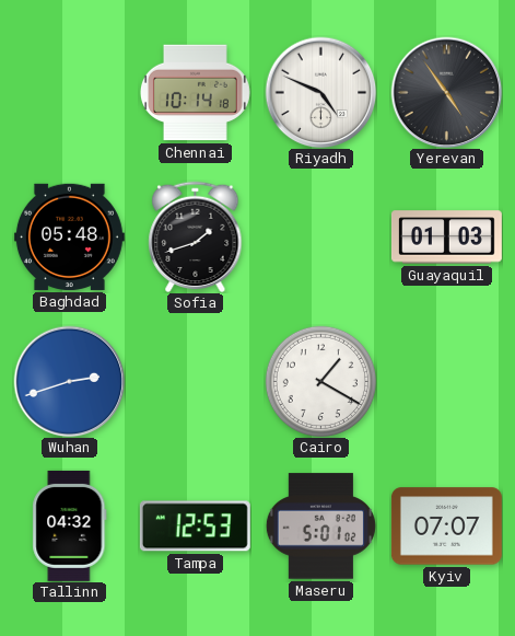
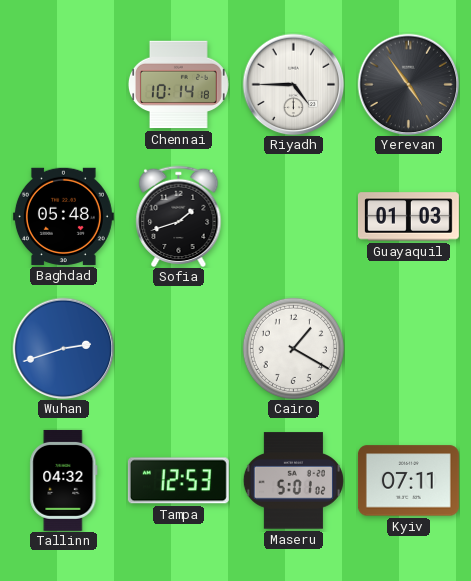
Riyadh: 4:49 -> 4:45
Kyiv: 07:07 -> 07:11
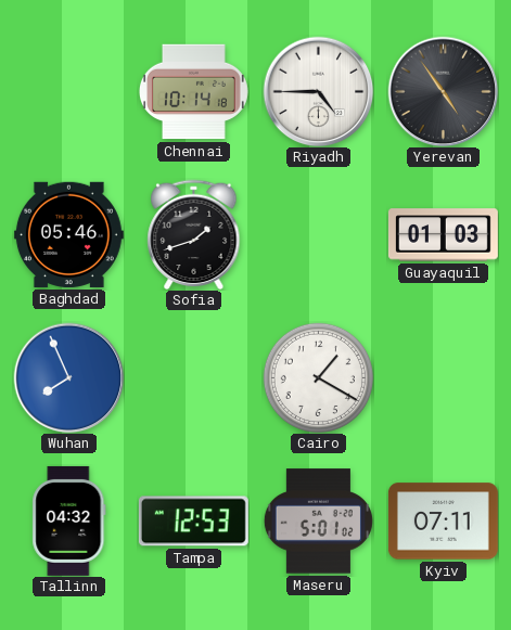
Baghdad: 05:48 -> 05:46
Wuhan: 2:42 -> 7:56
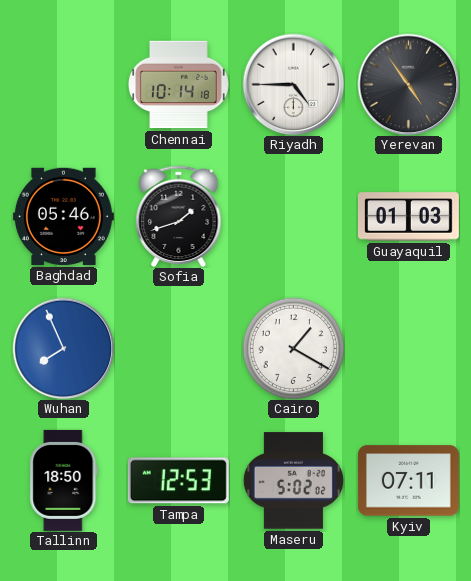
Tallinn: 04:32 -> 18:50
Maseru: 5:01 -> 5:02
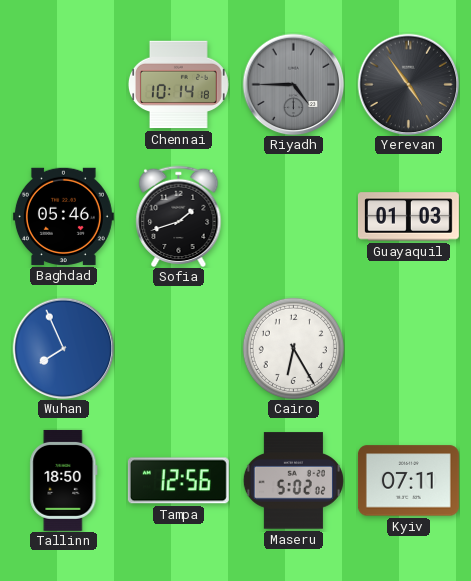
Riyadh dial: white -> grey
Cairo: 1:20 -> 6:25
Tampa: 12:53 -> 12:56
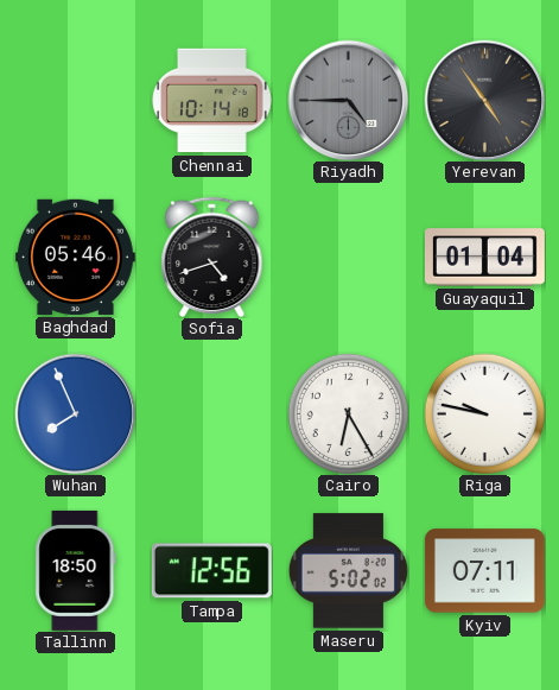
Sofia: 1:42 -> 4:42
Guayaquil: 01:03 -> 01:04
Riga: none -> 9:47
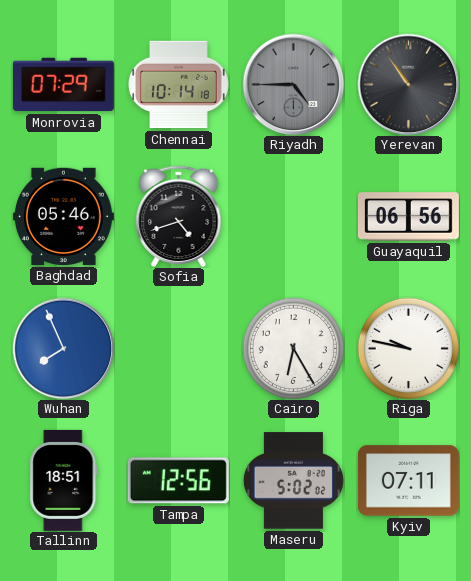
Monrovia: none -> 07:29
Yerevan: 4:54 -> 10:54
Guayaquil: 01:04 -> 06:56
Tallinn: 18:50 -> 18:51
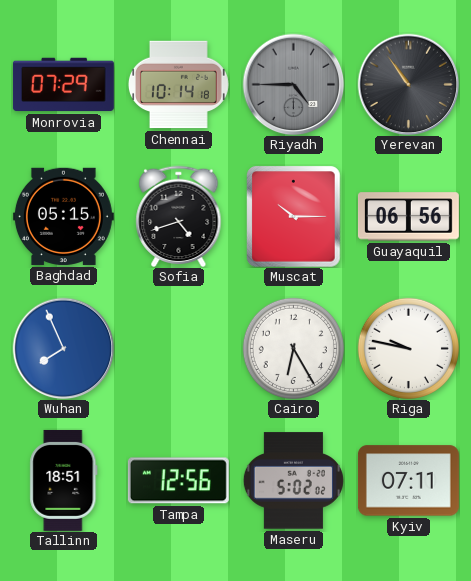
Baghdad: 05:46 -> 05:15
Muscat: none -> 10:15
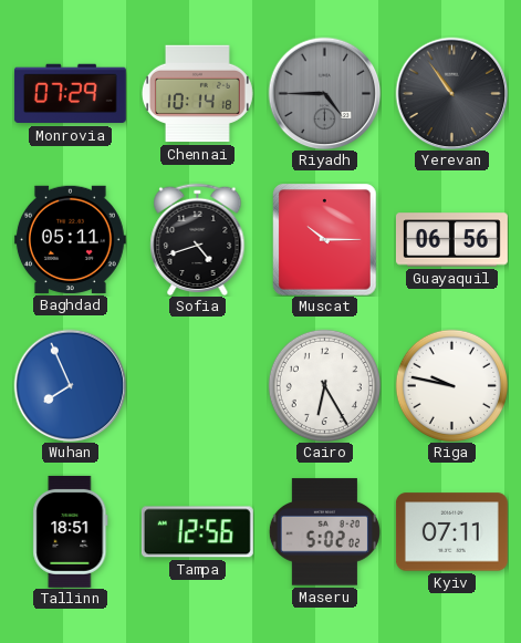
Baghdad: 05:15 -> 05:11
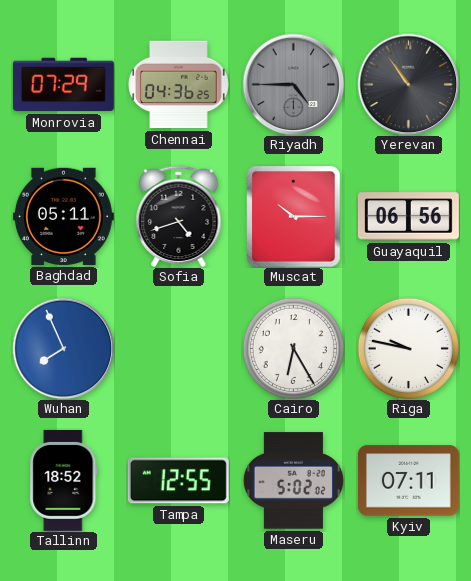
Chennai: 10:14 -> 04:36
Tallinn: 18:51 -> 18:52
Tampa: 12:56 -> 12:55
